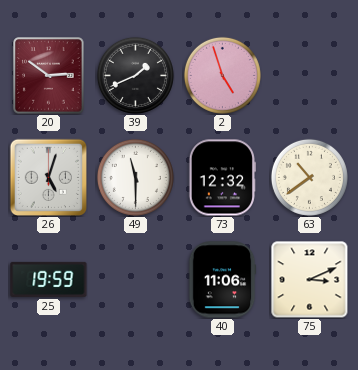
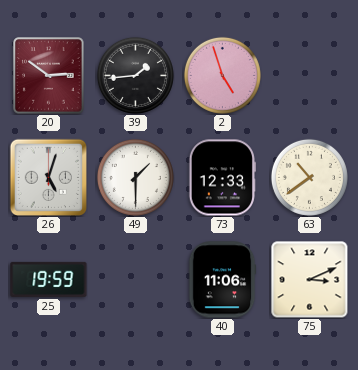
39: 1:41 -> 1:44
49: 11:30 -> 1:30
73: 12:32 -> 12:33
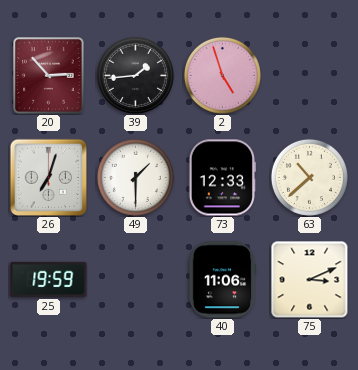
20: 2:51 -> 2:53
26: 5:03 -> 7:03
63: 10:39 -> 10:38
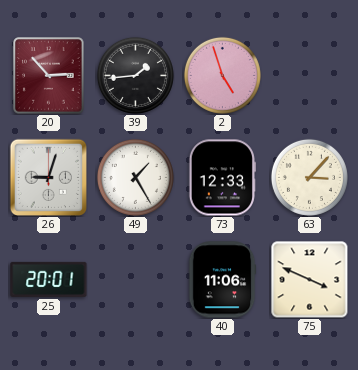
26: 7:03 -> 9:03
49: 1:30 -> 1:25
63: 10:38 -> 3:07
25: 19:59 -> 20:01
75: 3:11 -> 3:49
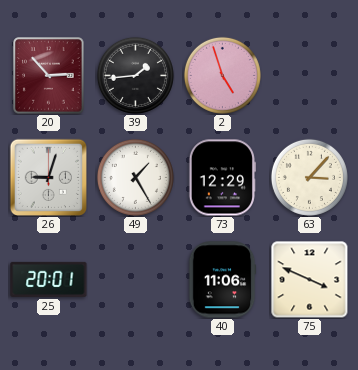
73: 12:33 -> 12:29
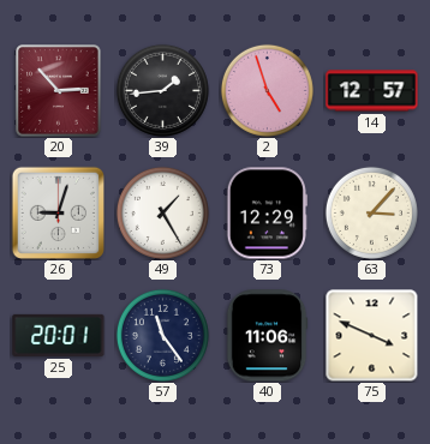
14: none -> 12:57
57: none -> 11:24
